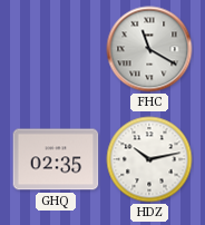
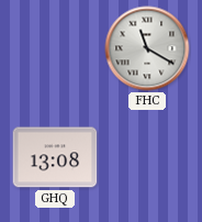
GHQ: 02:35 -> 13:08
HDZ: 10:13 -> none
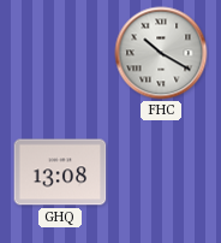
FHC: 11:20 -> 10:20
